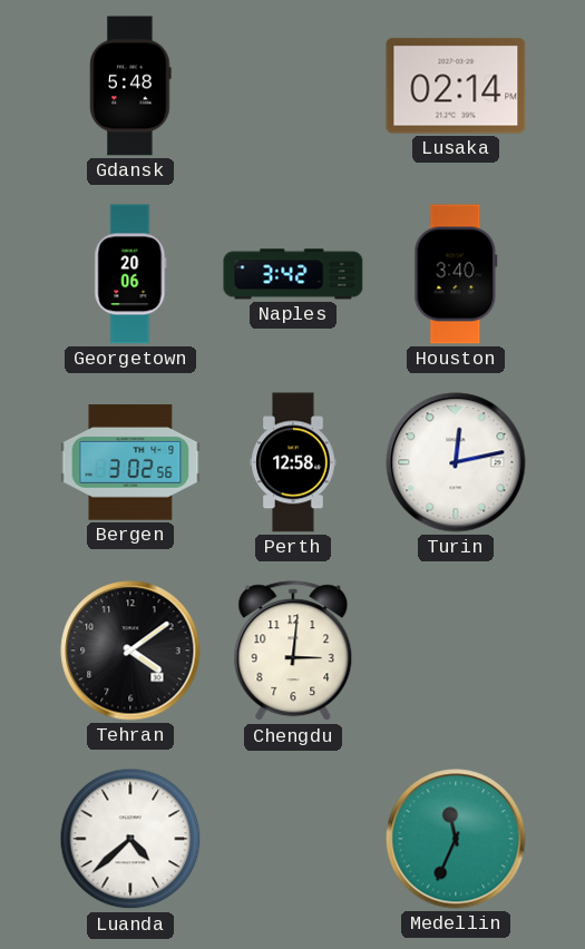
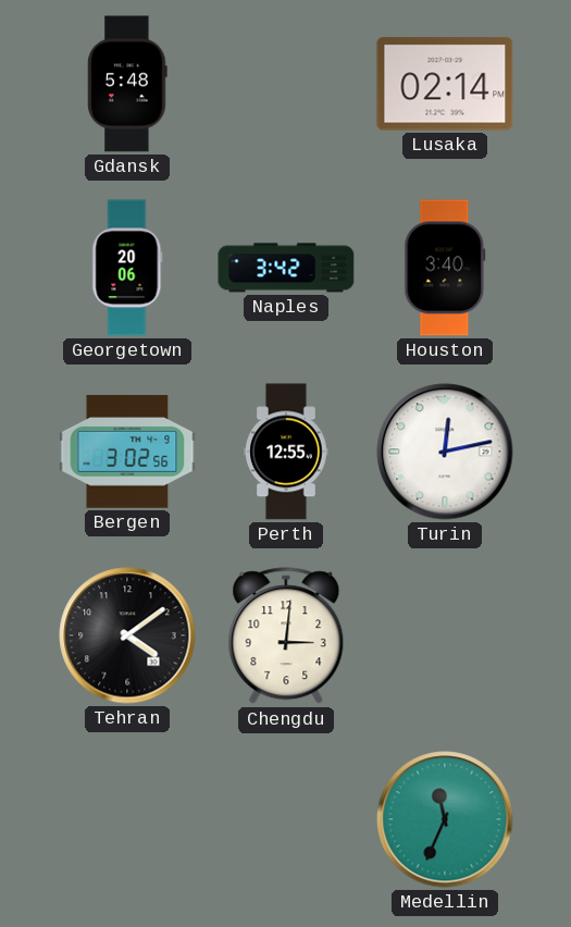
Perth: 12:58 -> 12:55
Luanda: 4:38 -> none
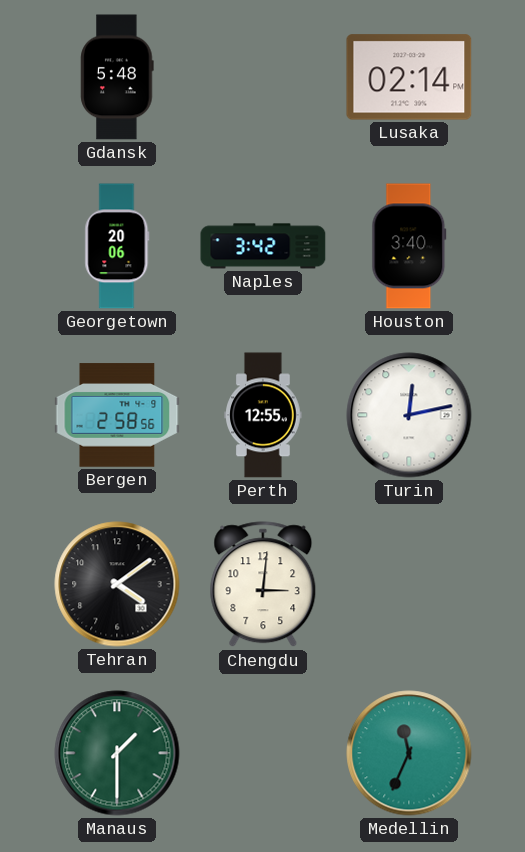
Bergen: 3:02 -> 2:58
Manaus: none -> 1:30
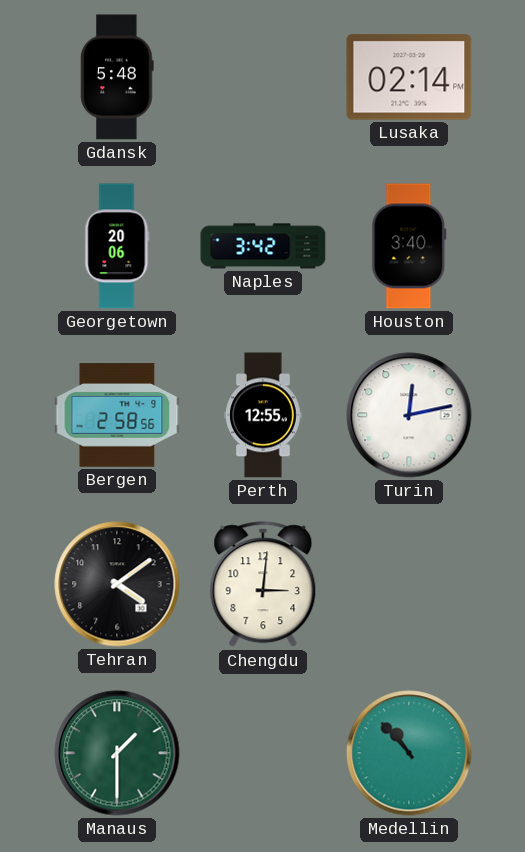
Medellin: 11:34 -> 10:53
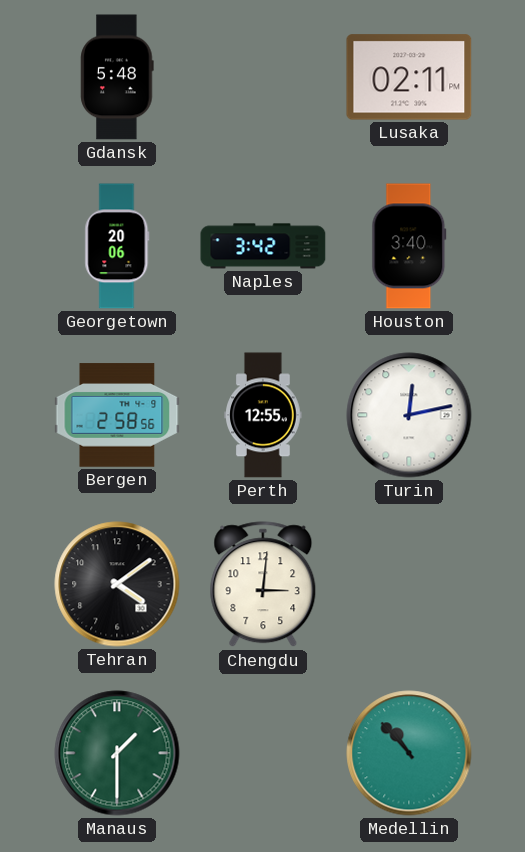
Lusaka: 02:14 -> 02:11
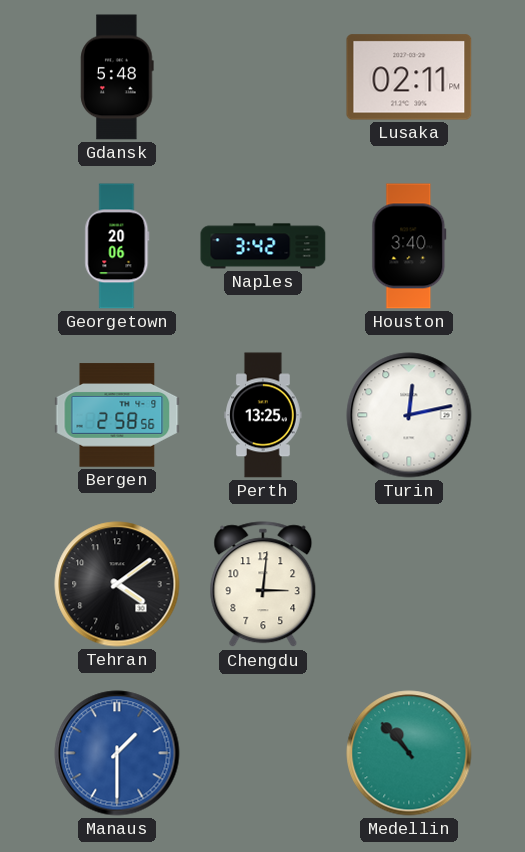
Perth: 12:55 -> 13:25
Manaus dial: green -> blue
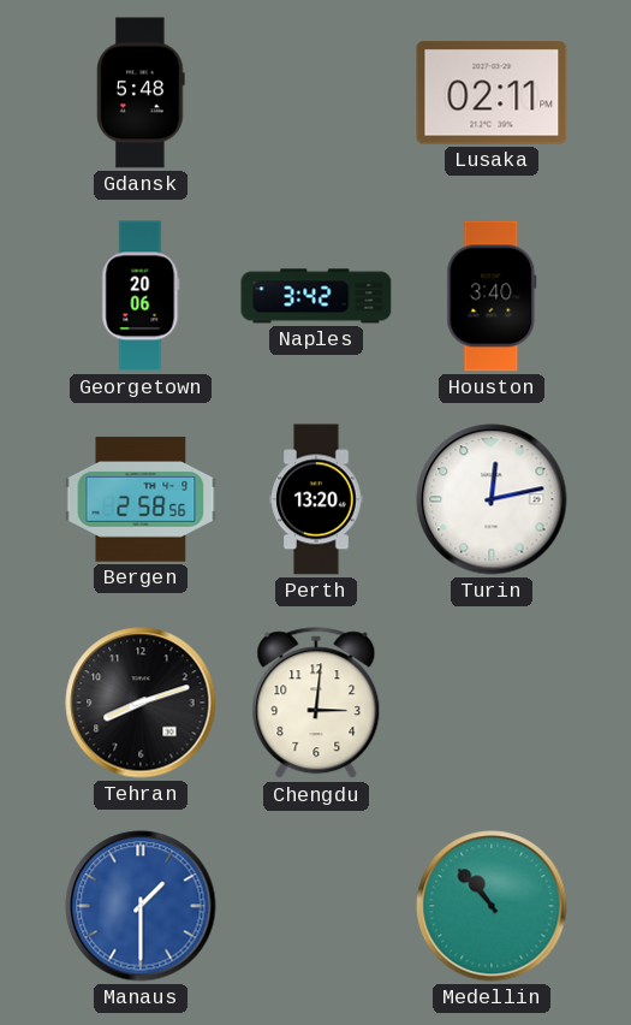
Perth: 13:25 -> 13:20
Tehran: 4:09 -> 8:12
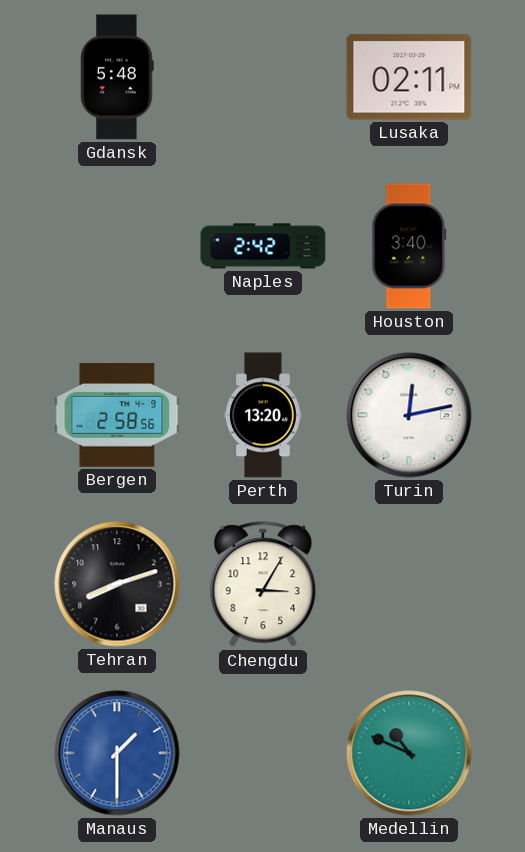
Georgetown: 20:06 -> none
Naples: 3:42 -> 2:42
Chengdu: 3:01 -> 3:05
Medellin: 10:53 -> 10:49
